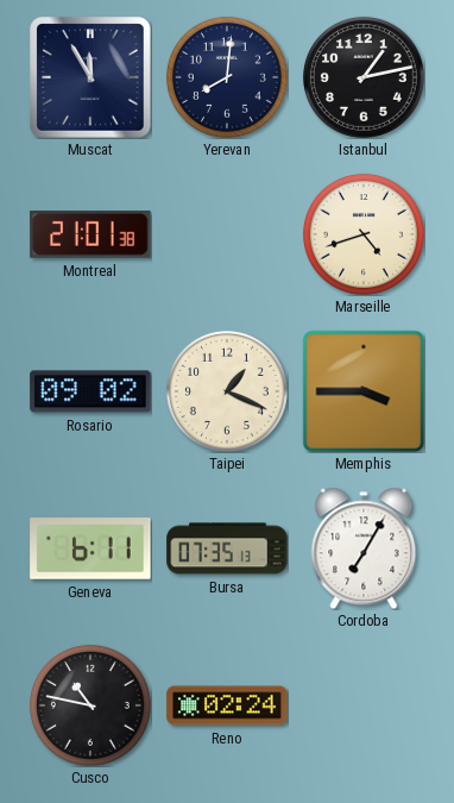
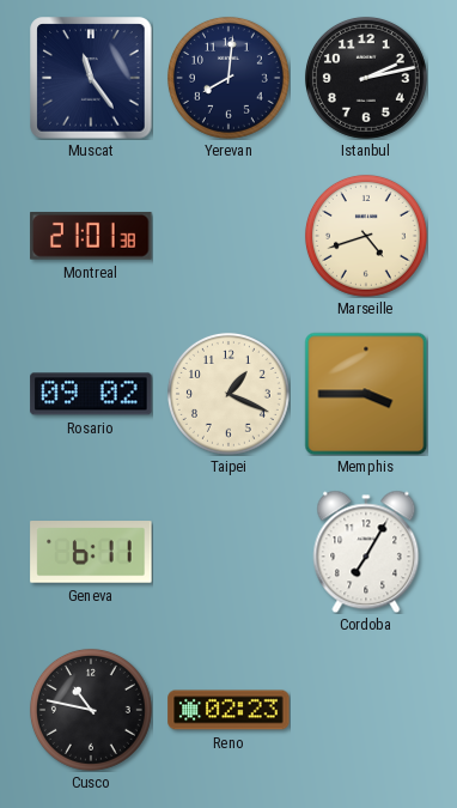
Muscat: 11:55 -> 11:24
Istanbul: 1:13 -> 2:13
Bursa: 07:35 -> none
Reno: 02:24 -> 02:23
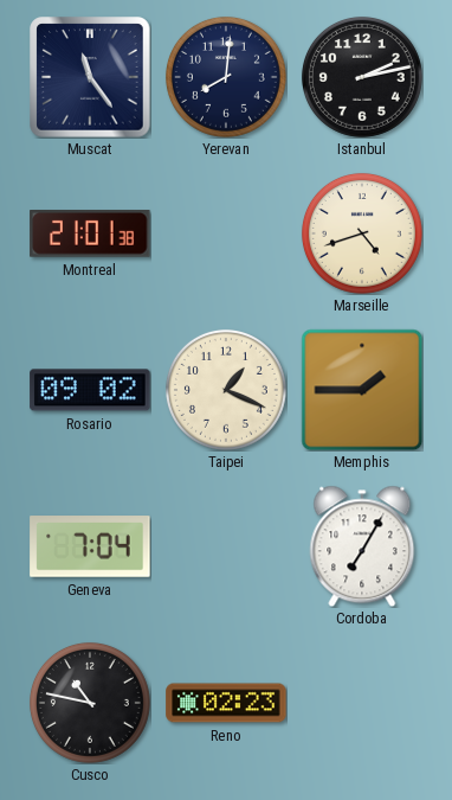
Memphis: 3:45 -> 1:45
Geneva: 6:11 -> 7:04
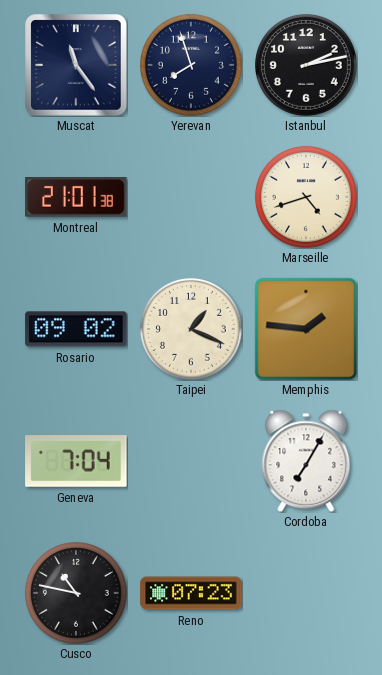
Yerevan: 8:01 -> 7:57
Memphis: 1:45 -> 1:46
Reno: 02:23 -> 07:23
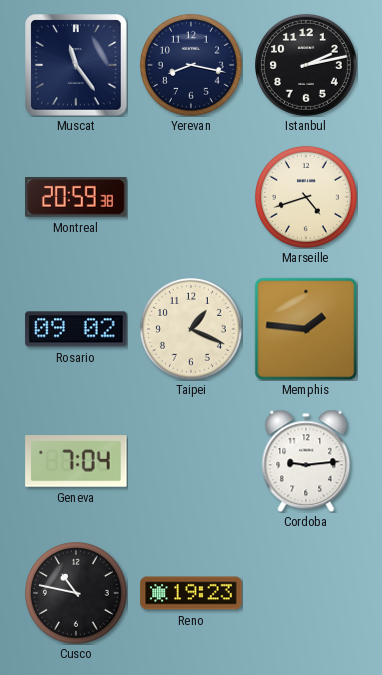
Yerevan: 7:57 -> 8:17
Montreal: 21:01 -> 20:59
Cordoba: 7:05 -> 9:14
Reno: 07:23 -> 19:23
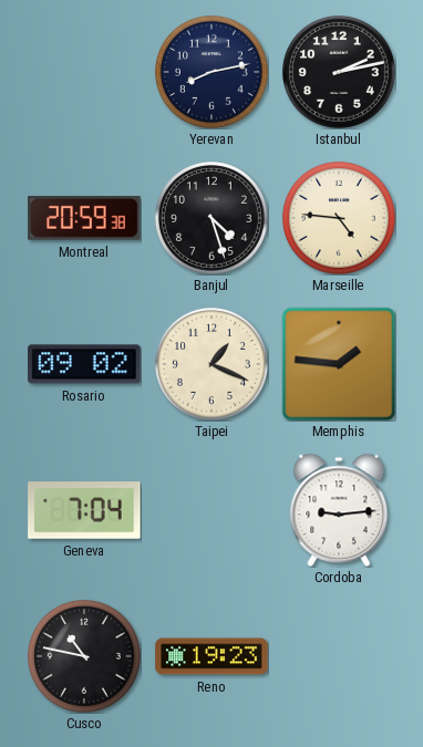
Muscat: 11:24 -> none
Yerevan: 8:17 -> 8:13
Banjul: none -> 4:27
Marseille: 4:42 -> 4:46
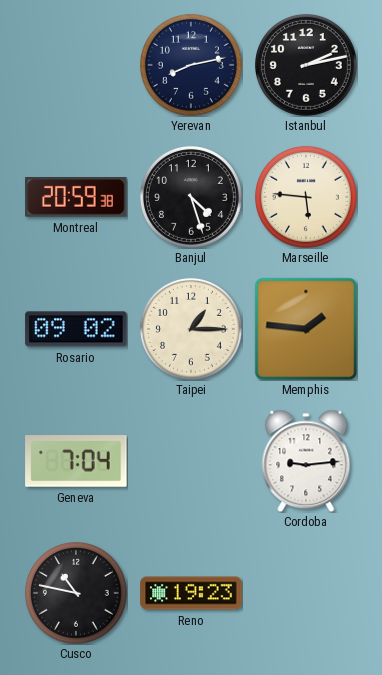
Marseille: 4:46 -> 5:46
Taipei: 1:19 -> 1:15
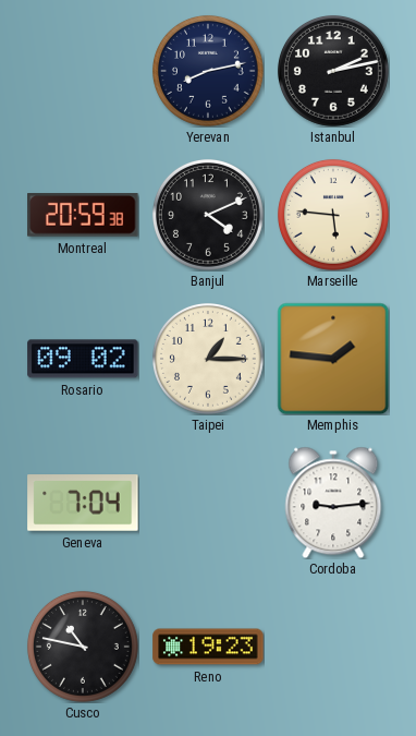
Banjul: 4:27 -> 4:11
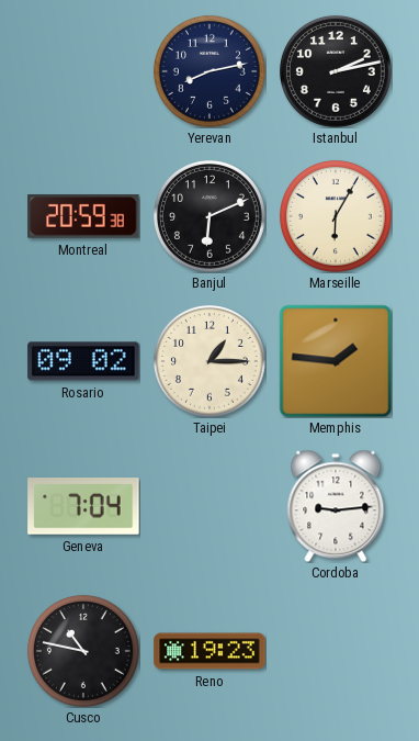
Banjul: 4:11 -> 6:11
Marseille: 5:46 -> 6:05
